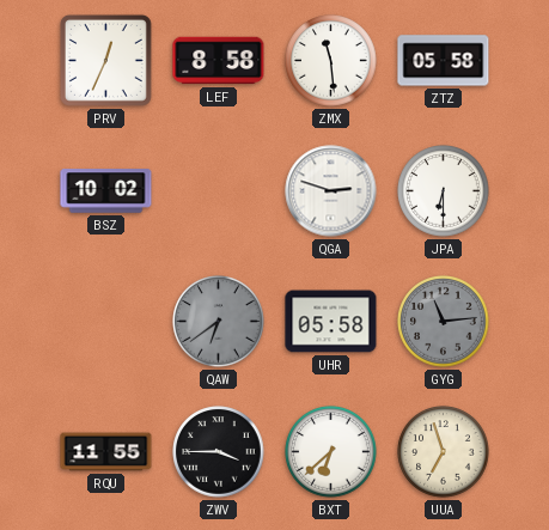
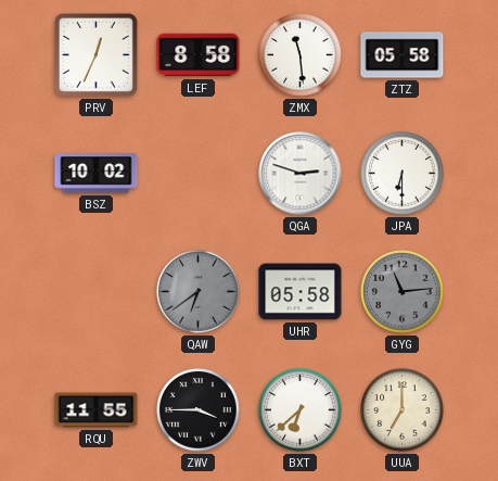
UUA: 6:57 -> 7:00
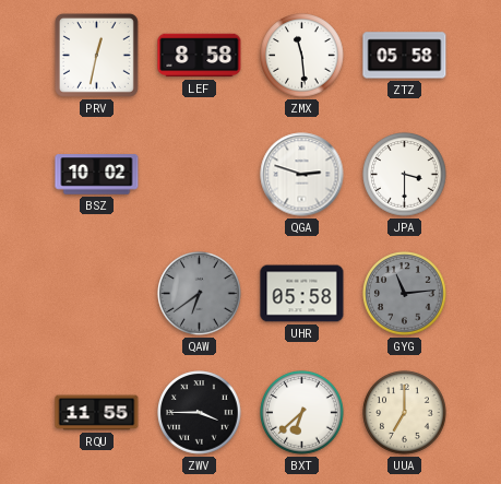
PRV: 12:34 -> 12:32
JPA: 6:30 -> 3:30
